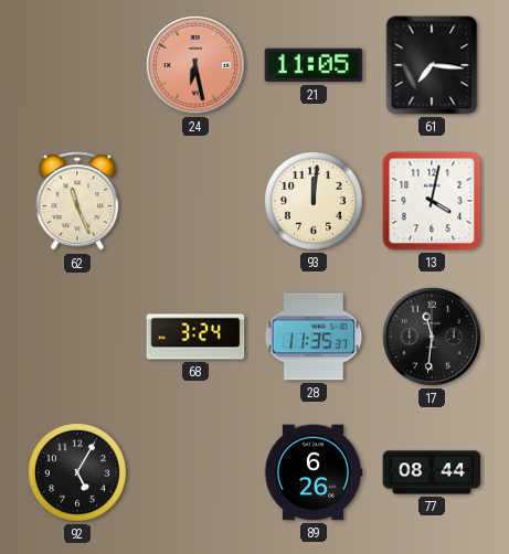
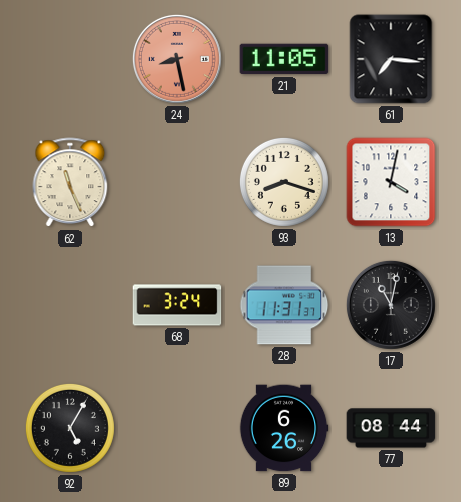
24: 6:28 -> 8:28
93: 12:01 -> 8:18
28: 11:35 -> 11:31
17: 11:31 -> 11:02
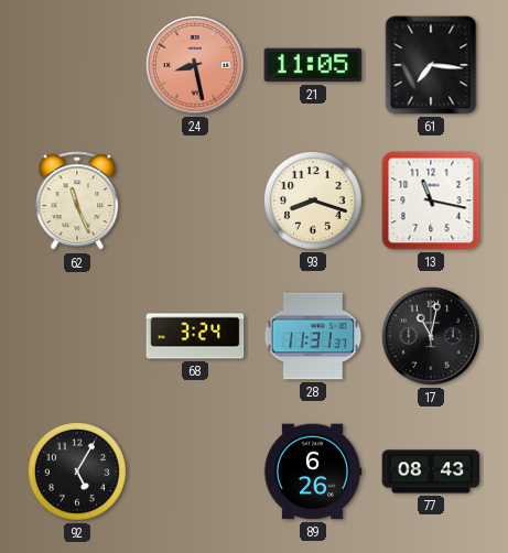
13: 4:02 -> 11:17
77: 08:44 -> 08:43
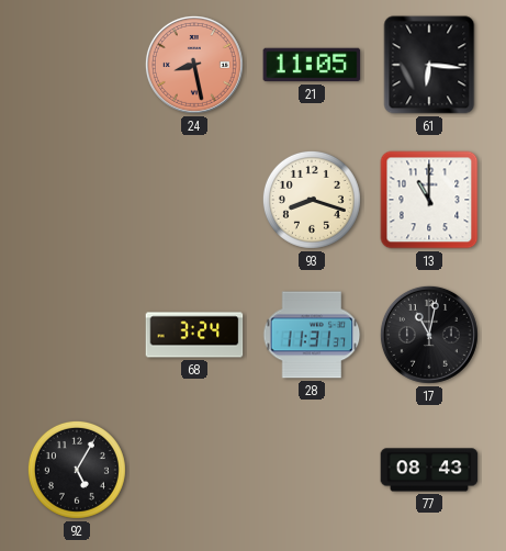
61: 7:16 -> 6:16
62: 11:26 -> none
13: 11:17 -> 11:00
89: 6:26 -> none
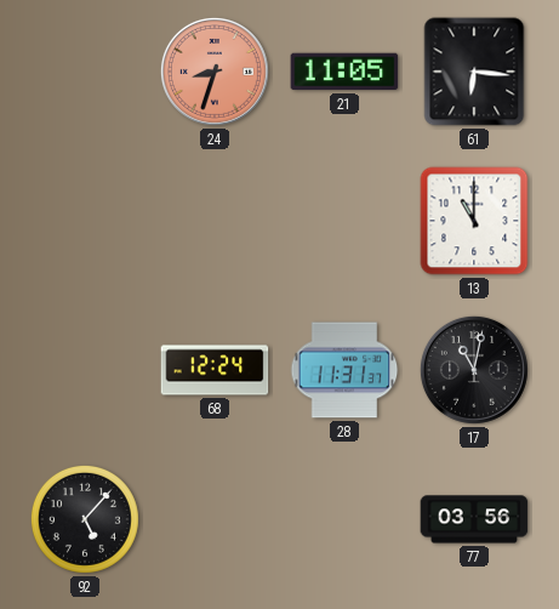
24: 8:28 -> 8:33
93: 8:18 -> none
68: 3:24 -> 12:24
92: 5:05 -> 5:07
77: 08:43 -> 03:56
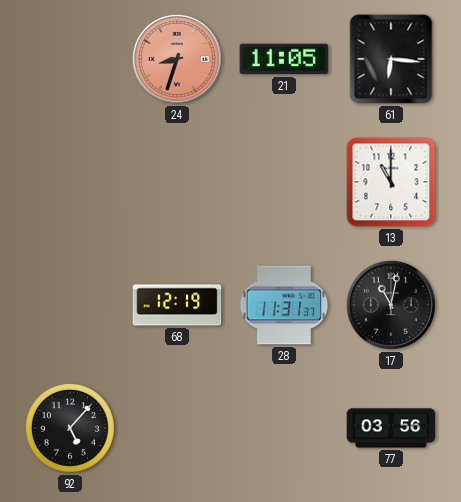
68: 12:24 -> 12:19
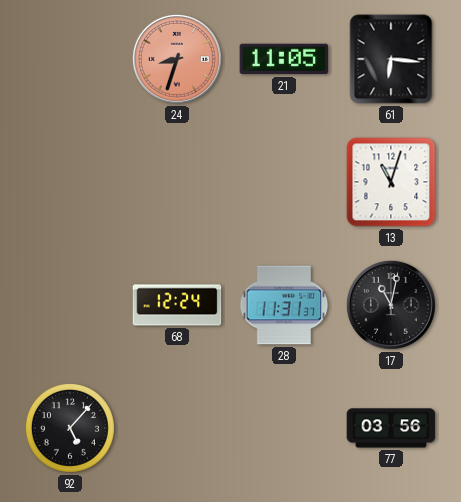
13: 11:00 -> 11:03
68: 12:19 -> 12:24
